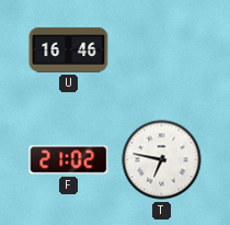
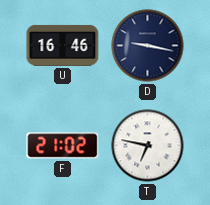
D: none -> 9:17
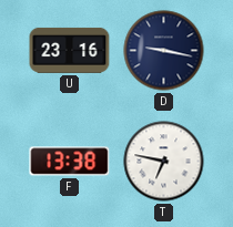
U: 16:46 -> 23:16
F: 21:02 -> 13:38
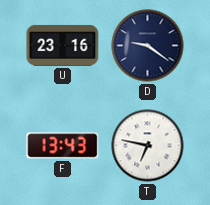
D: 9:17 -> 9:21
F: 13:38 -> 13:43
